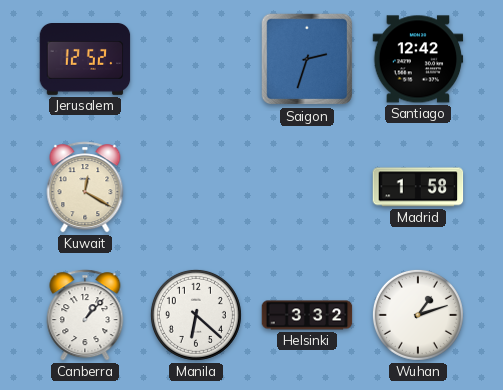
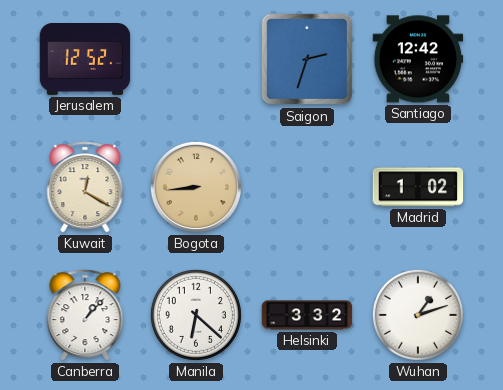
Bogota: none -> 8:44
Madrid: 1:58 -> 1:02
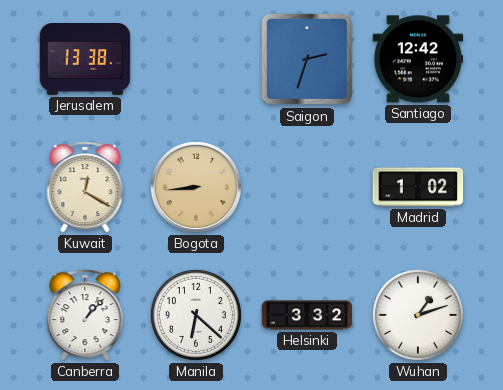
Jerusalem: 12:52 -> 13:38
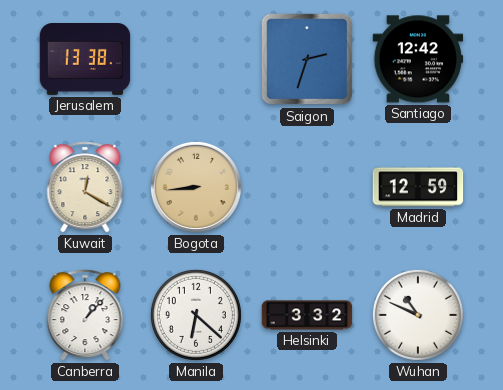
Madrid: 1:02 -> 12:59
Wuhan: 1:12 -> 10:49
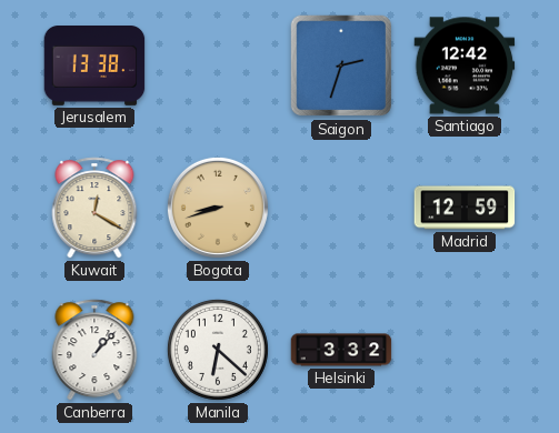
Bogota: 8:44 -> 8:42
Wuhan: 10:49 -> none
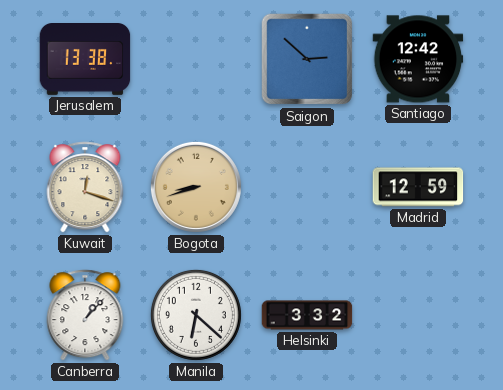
Saigon: 2:33 -> 2:52
Kuwait: 12:20 -> 12:18
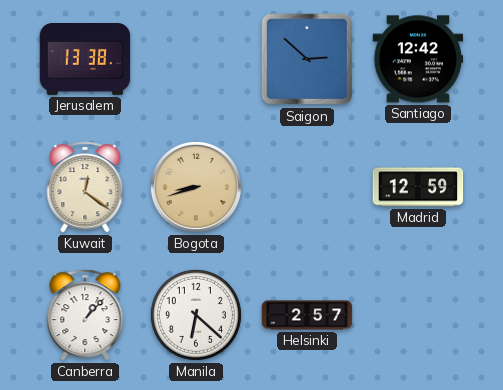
Kuwait: 12:18 -> 12:21
Helsinki: 3:32 -> 2:57
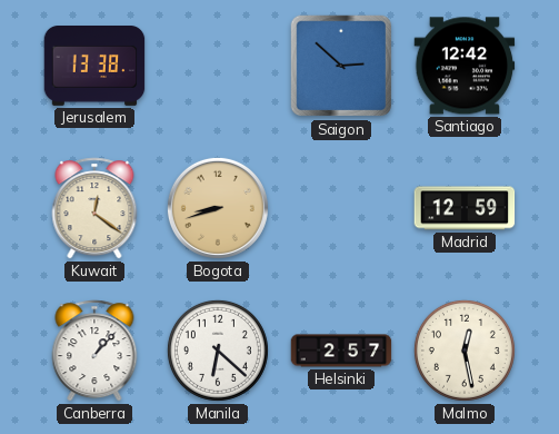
Malmo: none -> 12:28
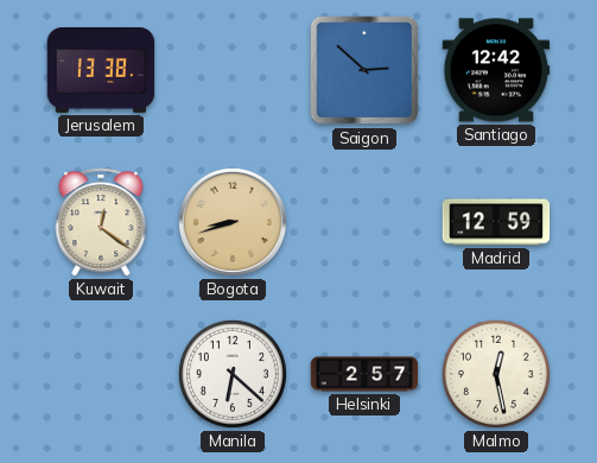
Canberra: 1:07 -> none
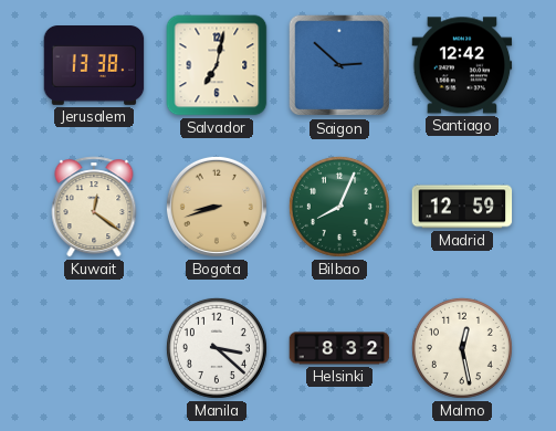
Salvador: none -> 7:02
Bilbao: none -> 8:04
Manila: 6:22 -> 3:22
Helsinki: 2:57 -> 8:32
